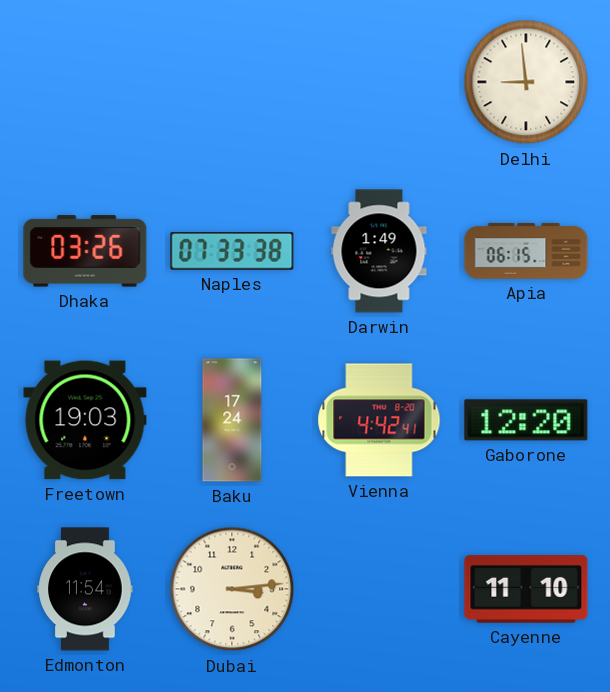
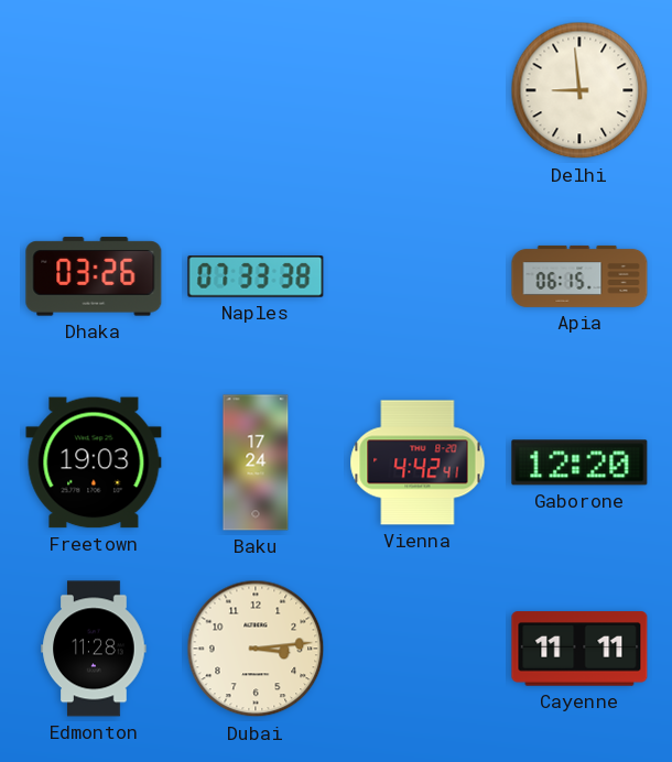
Darwin: 1:49 -> none
Edmonton: 11:54 -> 11:28
Cayenne: 11:10 -> 11:11
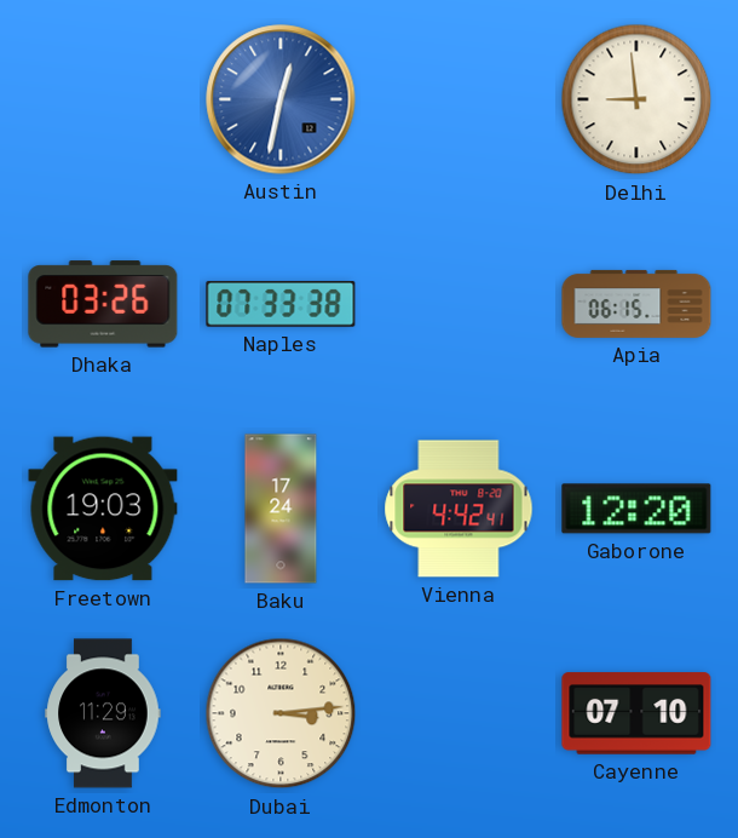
Austin: none -> 12:32
Edmonton: 11:28 -> 11:29
Cayenne: 11:11 -> 07:10
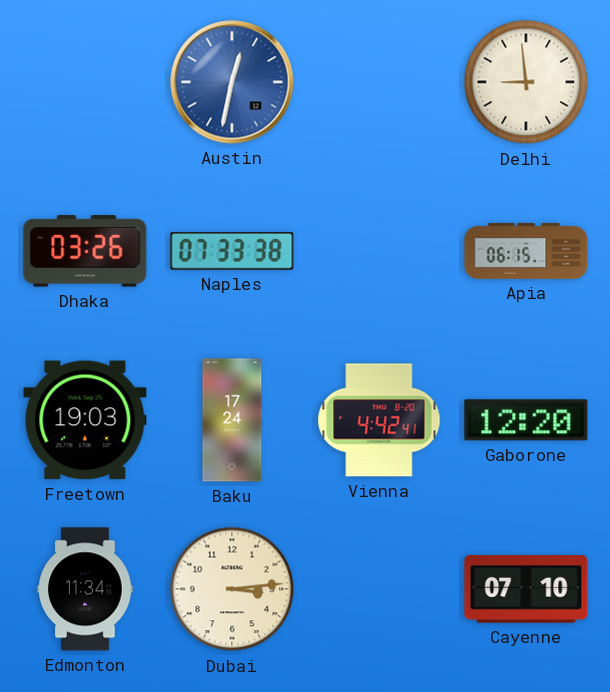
Edmonton: 11:29 -> 11:34
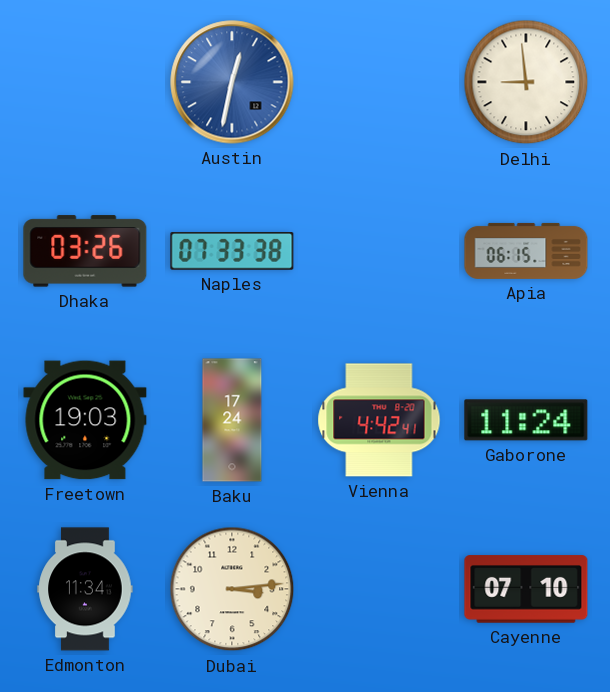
Gaborone: 12:20 -> 11:24
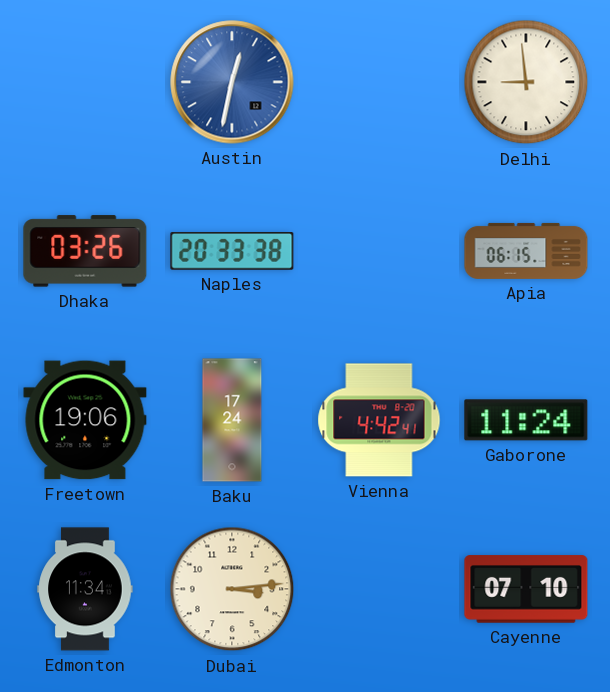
Naples: 07:33 -> 20:33
Freetown: 19:03 -> 19:06
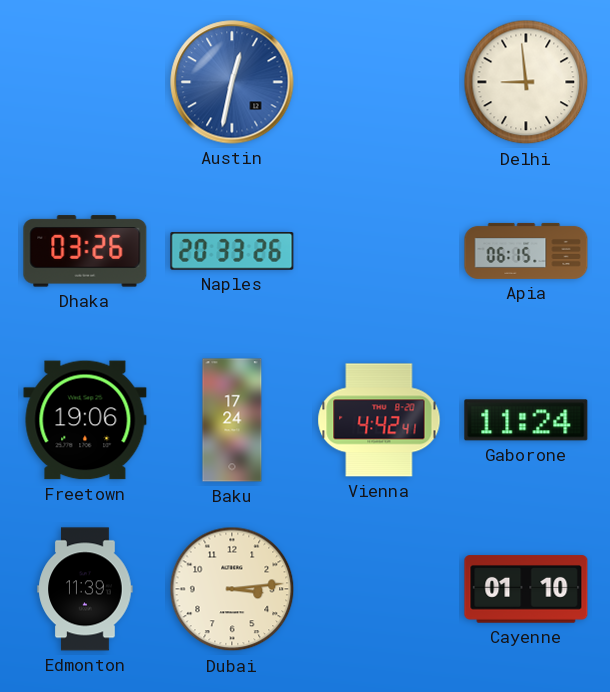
Naples: 20:33:38 -> 20:33:26
Edmonton: 11:34 -> 11:39
Cayenne: 07:10 -> 01:10
